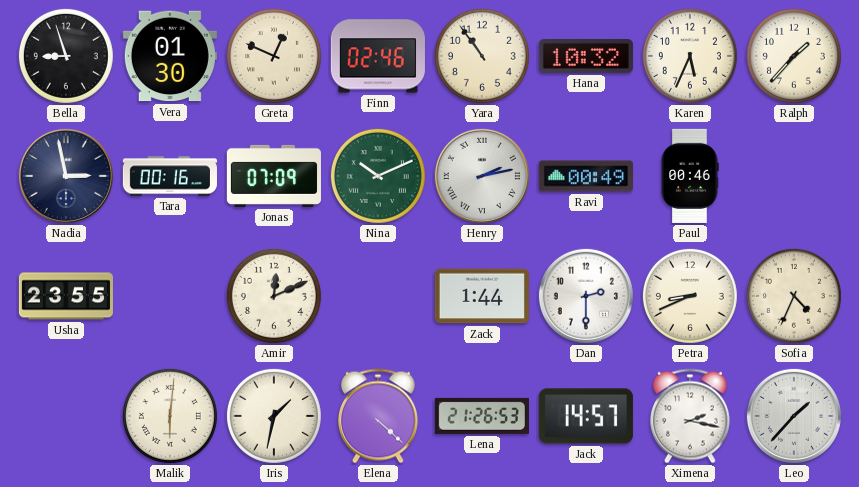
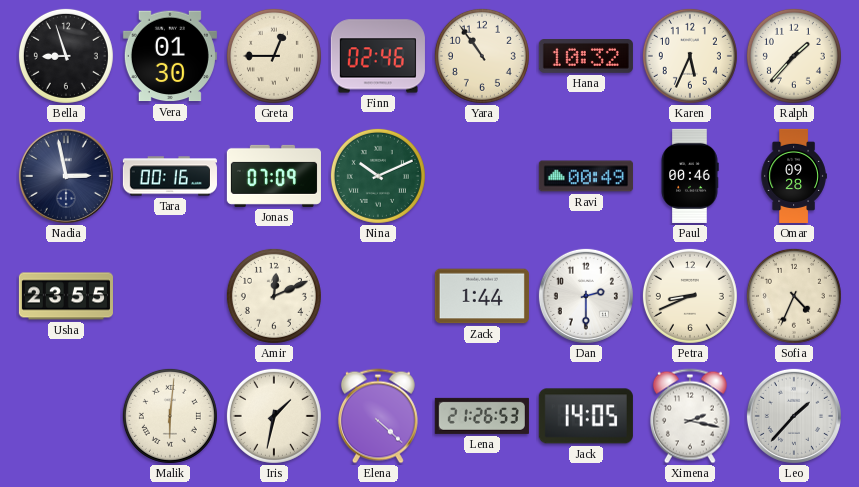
Greta: 12:49 -> 12:45
Henry: 2:13 -> none
Omar: none -> 09:28
Jack: 14:57 -> 14:05
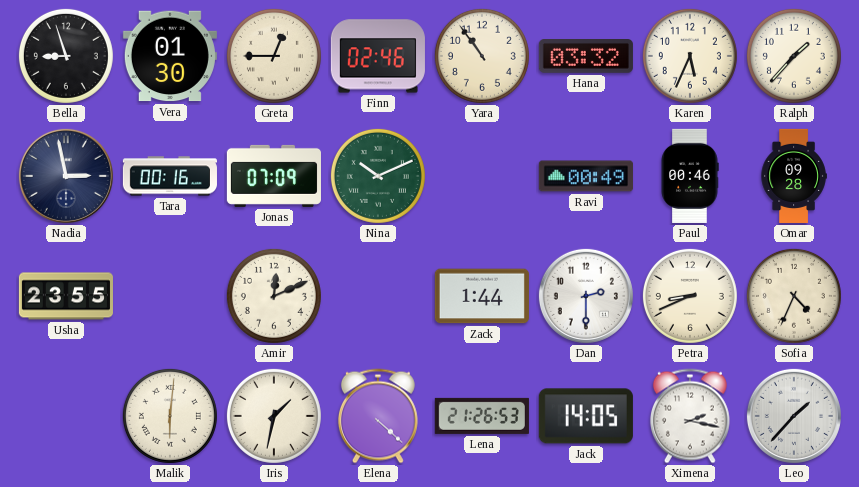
Hana: 10:32 -> 03:32
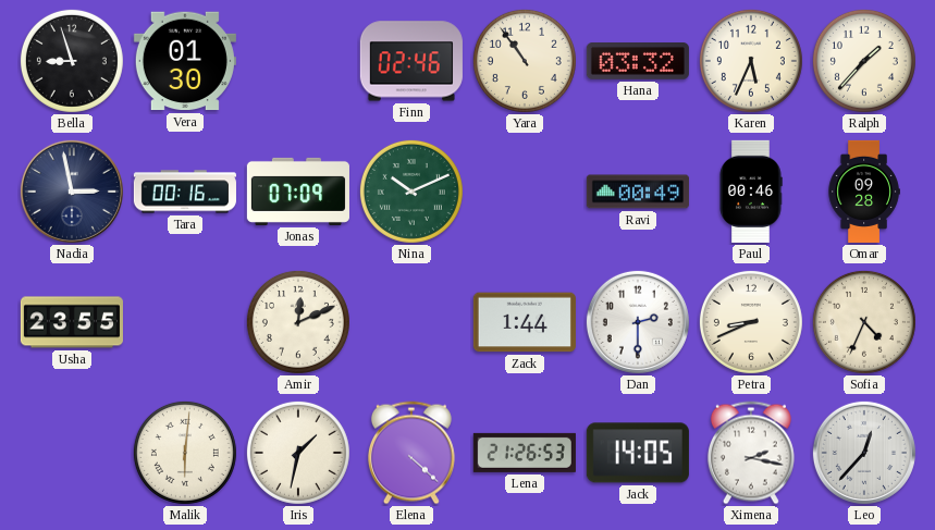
Greta: 12:45 -> none
Leo: 1:37 -> 12:37
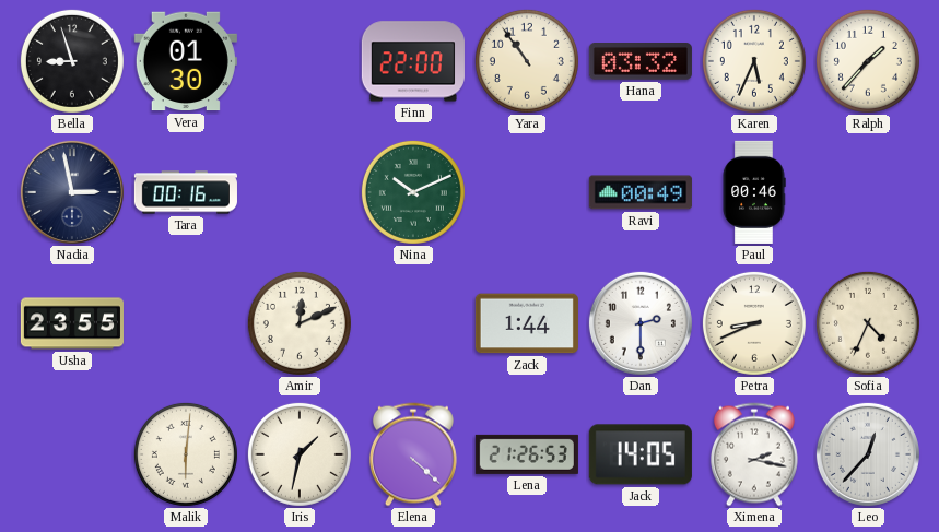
Finn: 02:46 -> 22:00
Jonas: 07:09 -> none
Omar: 09:28 -> none
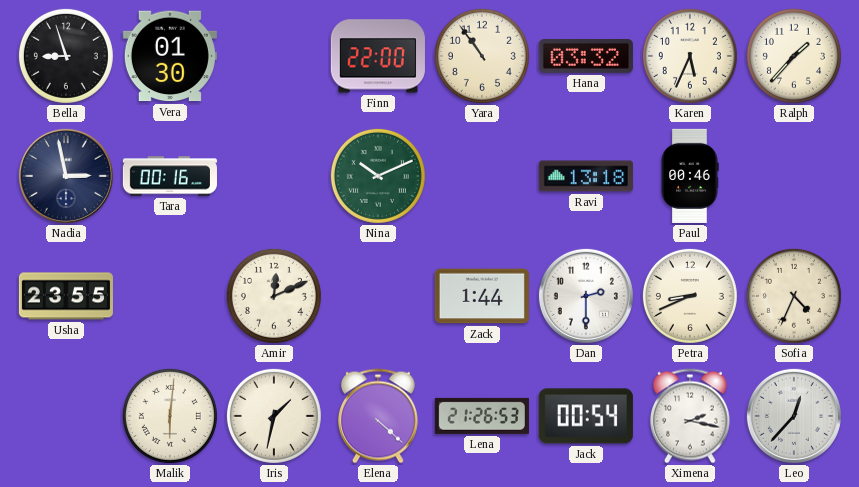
Ravi: 00:49 -> 13:18
Jack: 14:05 -> 00:54
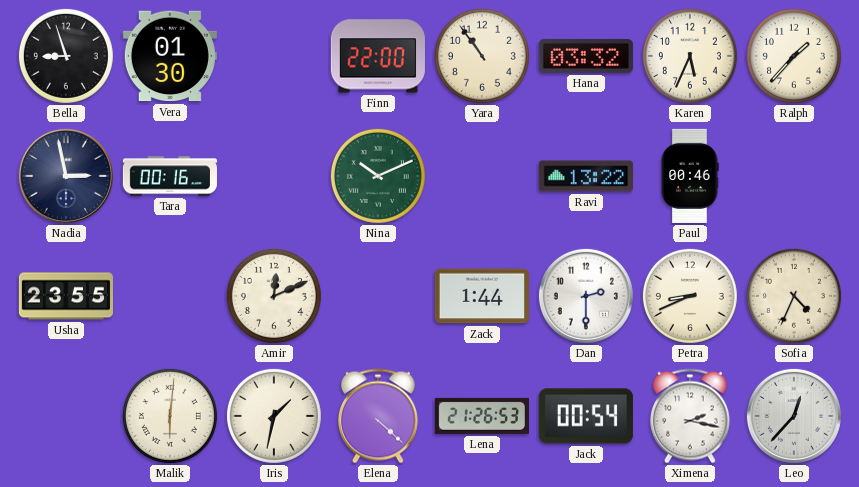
Ravi: 13:18 -> 13:22
